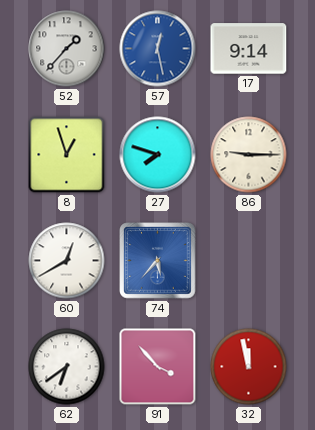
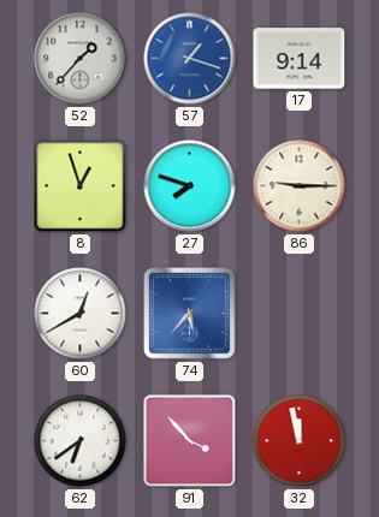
57: 12:28 -> 1:18
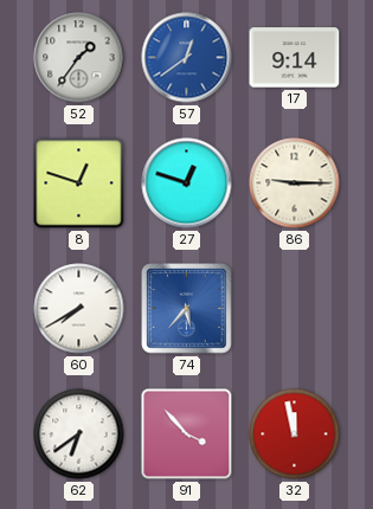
52: 1:37 -> 1:36
57: 1:18 -> 12:39
8: 12:57 -> 12:48
27: 7:48 -> 12:48
60: 12:40 -> 7:40
